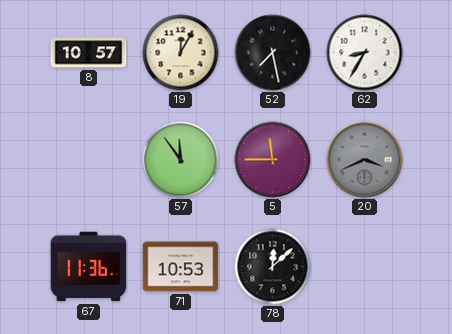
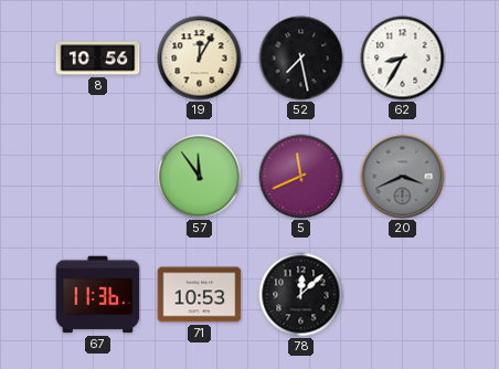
8: 10:57 -> 10:56
5: 11:45 -> 11:41
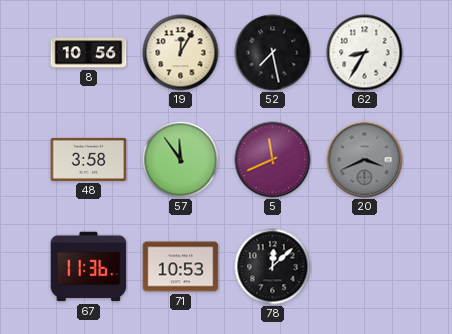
48: none -> 3:58
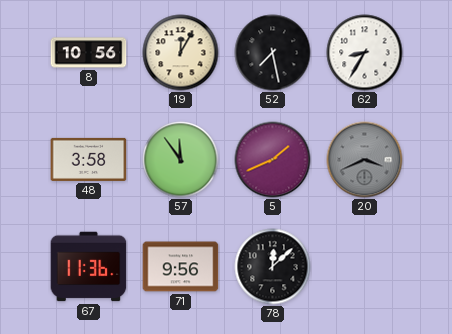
5: 11:41 -> 1:41
71: 10:53 -> 9:56
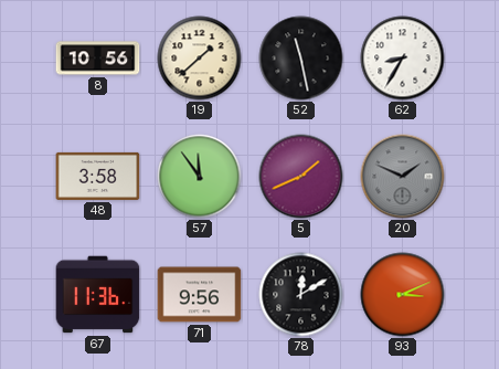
19: 12:05 -> 1:38
52: 7:28 -> 11:28
20: 3:41 -> 1:49
78: 12:08 -> 12:10
93: none -> 3:11
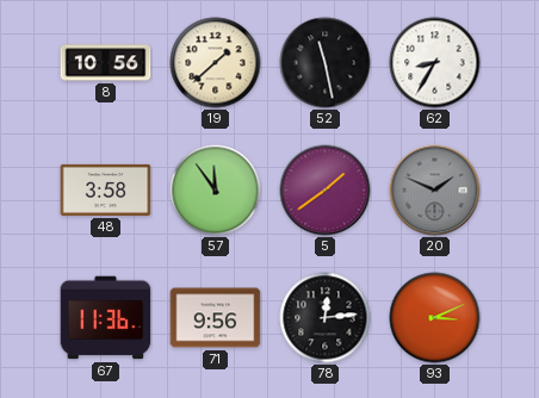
5: 1:41 -> 1:39
78: 12:10 -> 12:14
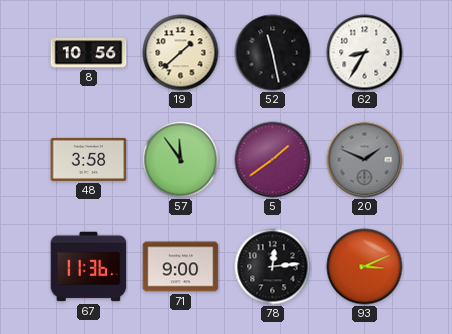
71: 9:56 -> 9:00
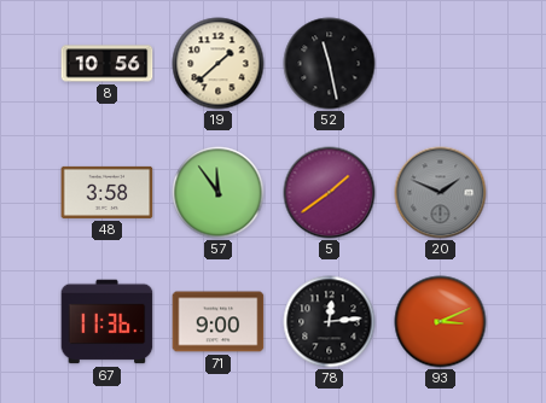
62: 8:35 -> none
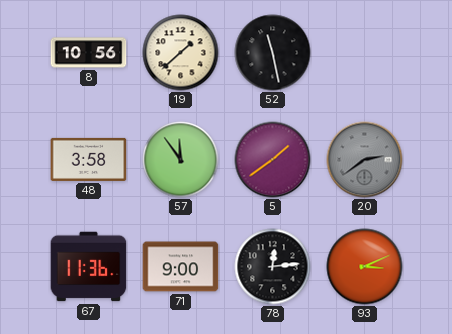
20: 1:49 -> 2:39
